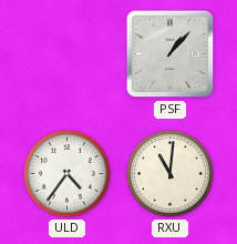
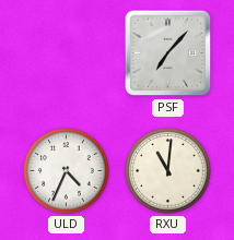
PSF: 1:07 -> 7:07
ULD: 4:36 -> 4:34
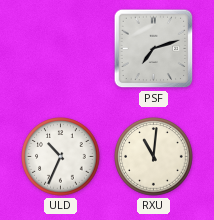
PSF: 7:07 -> 7:12
ULD: 4:34 -> 10:34
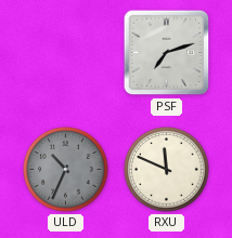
ULD dial: white -> grey
RXU: 11:01 -> 11:49
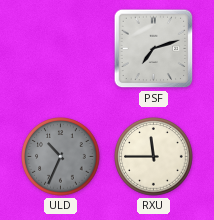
RXU: 11:49 -> 11:45
